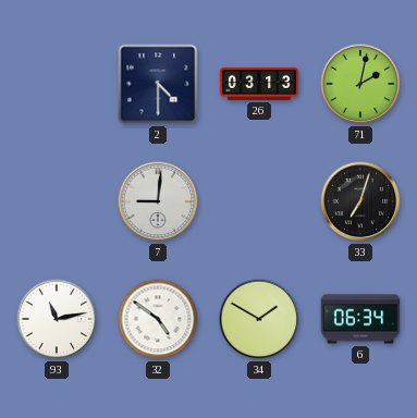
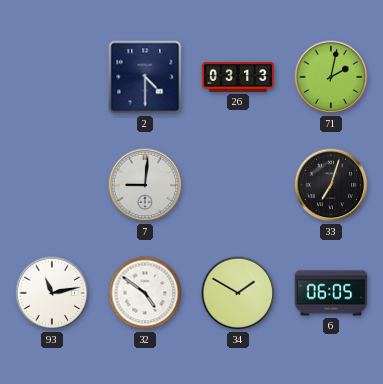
6: 06:34 -> 06:05
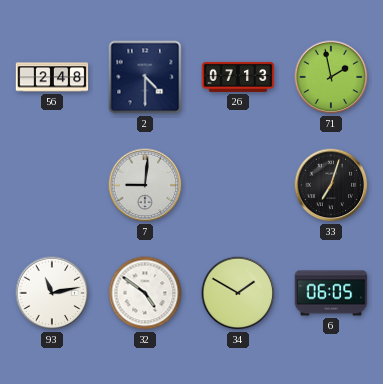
56: none -> 2:48
26: 03:13 -> 07:13
71: 2:02 -> 1:58
